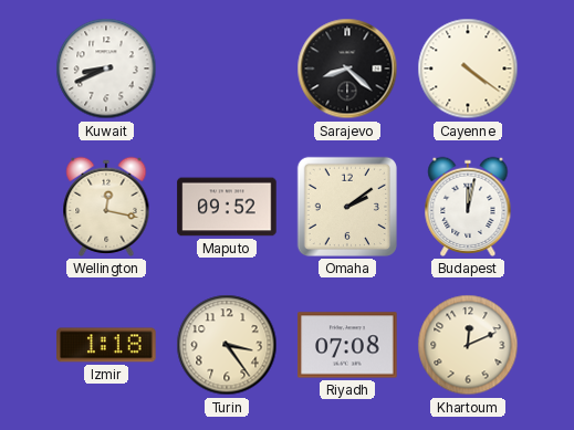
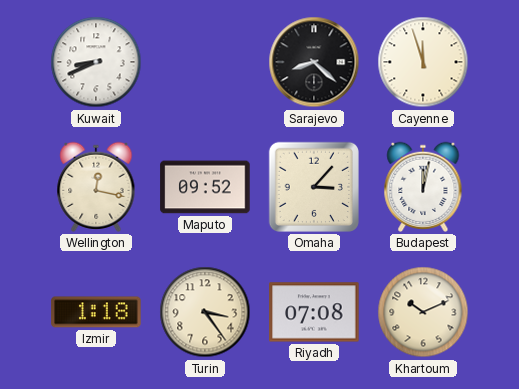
Cayenne: 4:21 -> 11:57
Omaha: 2:09 -> 3:07
Khartoum: 12:11 -> 10:11
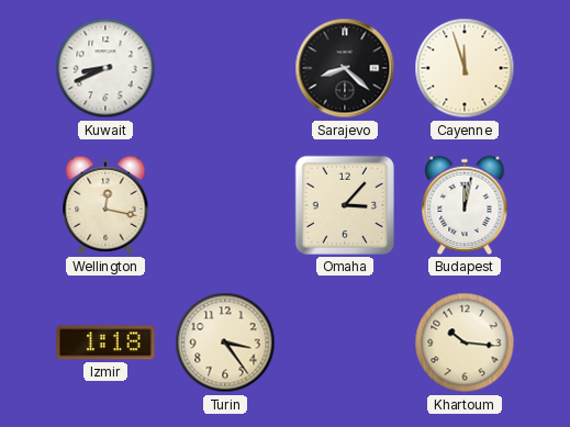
Maputo: 09:52 -> none
Riyadh: 07:08 -> none
Khartoum: 10:11 -> 10:16
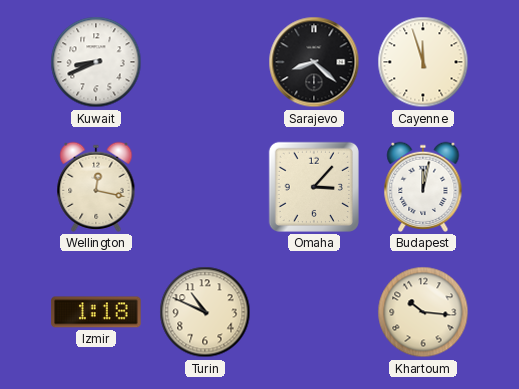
Turin: 3:24 -> 10:49
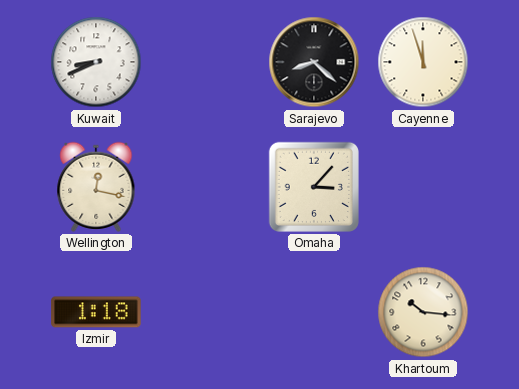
Budapest: 12:02 -> none
Turin: 10:49 -> none
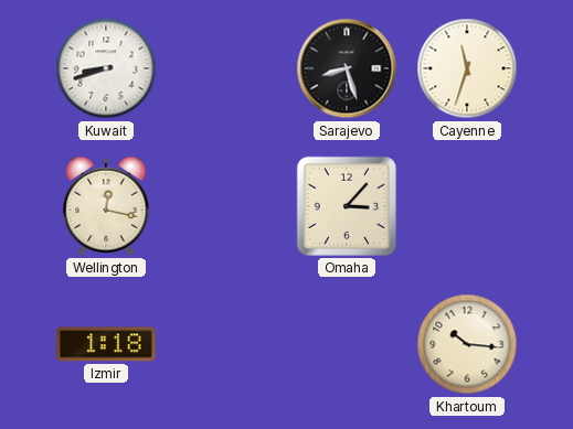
Kuwait: 8:41 -> 8:42
Sarajevo: 8:22 -> 8:27
Cayenne: 11:57 -> 11:33
